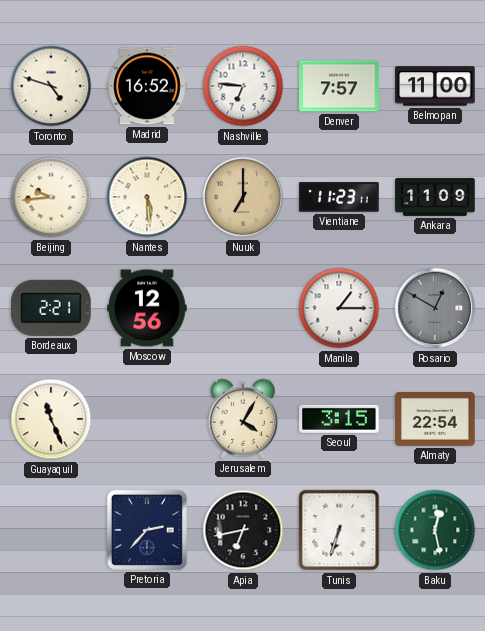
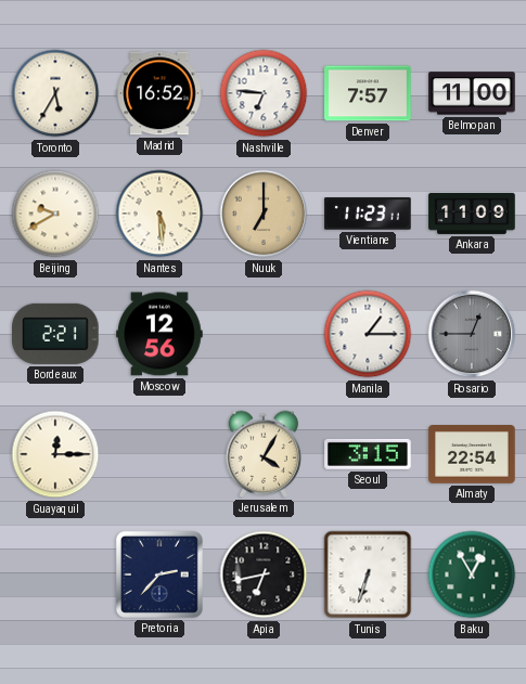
Toronto: 4:48 -> 5:35
Beijing: 9:44 -> 9:40
Rosario: 12:50 -> 12:45
Guayaquil: 11:26 -> 12:15
Baku: 12:28 -> 12:55
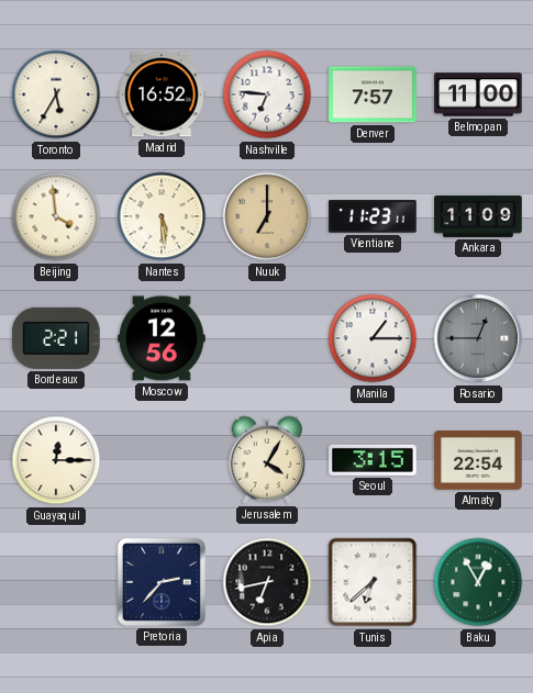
Beijing: 9:40 -> 3:59
Tunis: 6:33 -> 6:38
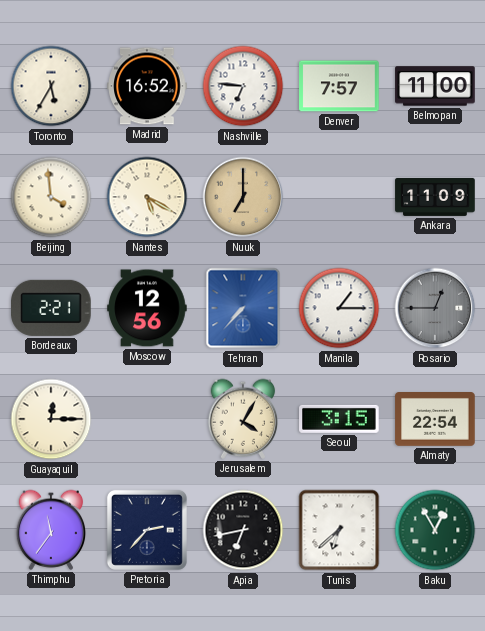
Nantes: 5:29 -> 5:20
Vientiane: 11:23 -> none
Tehran: none -> 7:37
Thimphu: none -> 11:36
